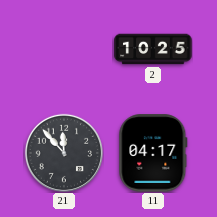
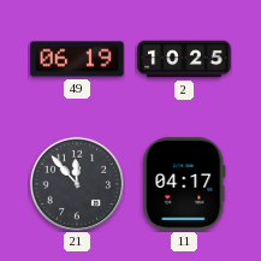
49: none -> 06:19
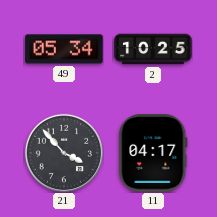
49: 06:19 -> 05:34
21: 11:53 -> 3:53
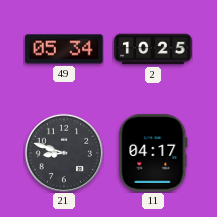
21: 3:53 -> 8:48
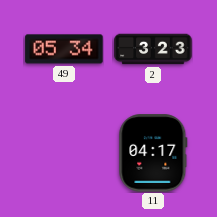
2: 10:25 -> 3:23
21: 8:48 -> none
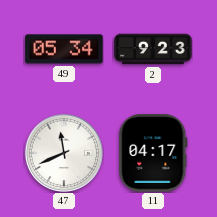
2: 3:23 -> 9:23
47: none -> 11:41
